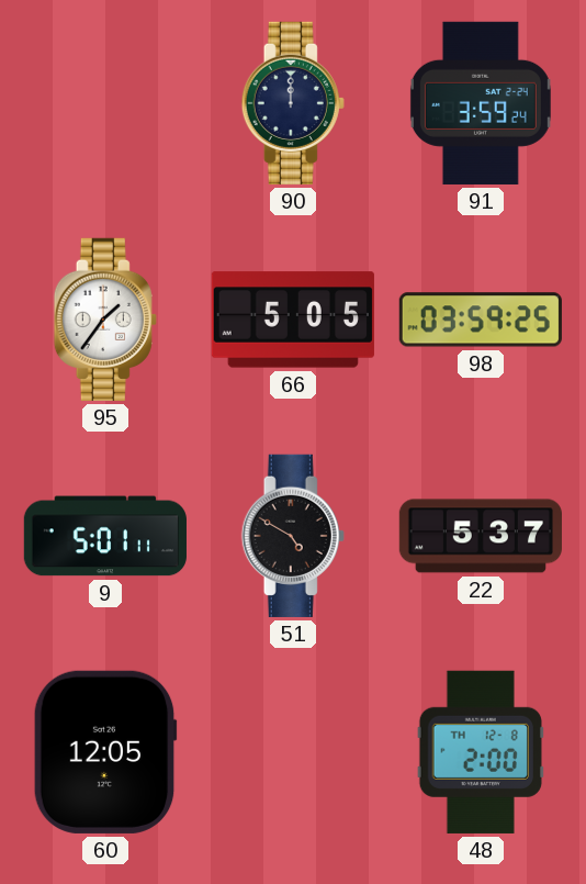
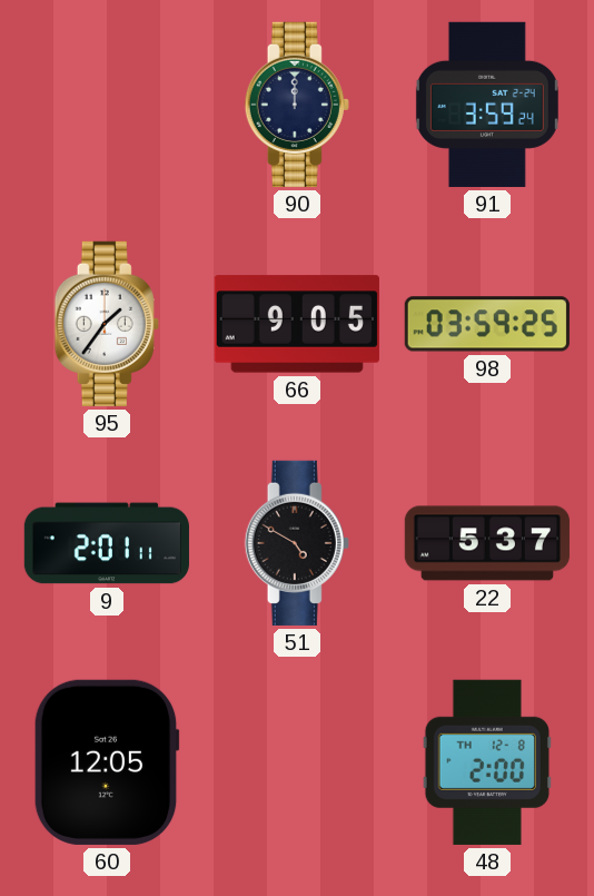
66: 5:05 -> 9:05
9: 5:01 -> 2:01
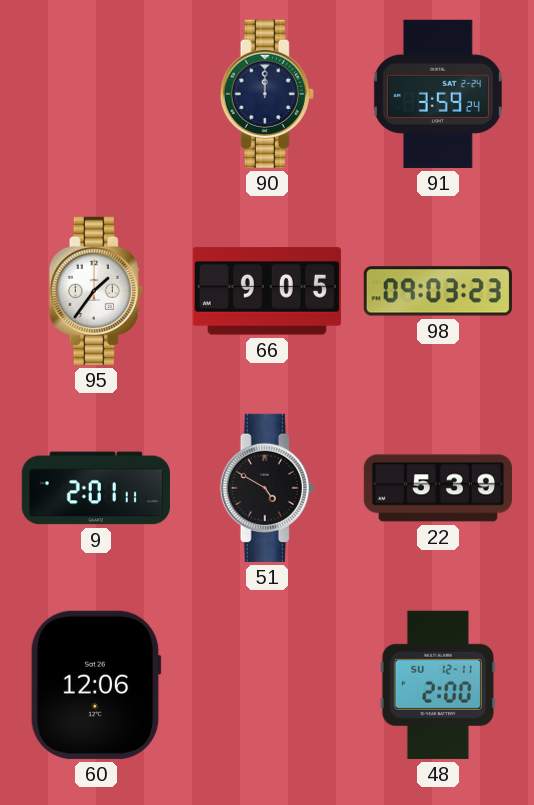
98: 03:59 -> 09:03
22: 5:37 -> 5:39
60: 12:05 -> 12:06
48 date: TH 12-8 -> SU 12-11
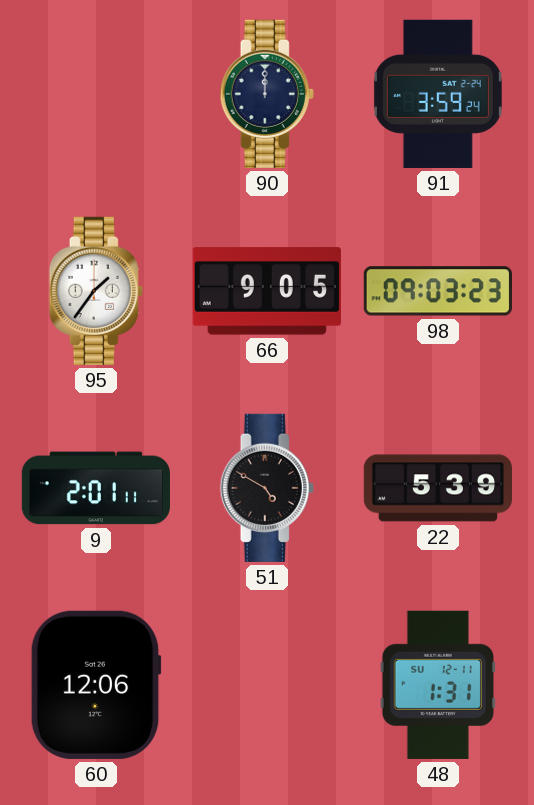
48: 2:00 -> 1:31
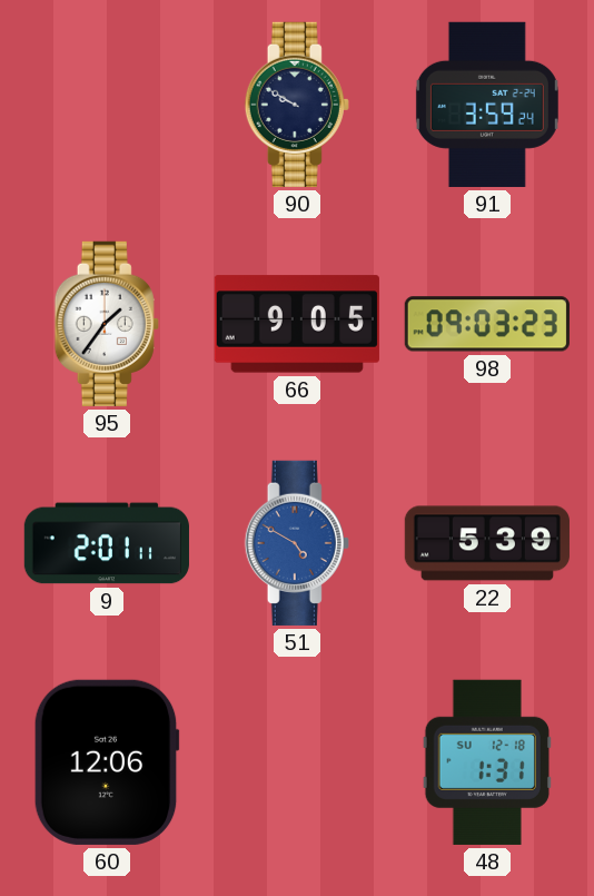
90: 12:00 -> 9:50
51 dial: black -> blue
48 date: SU 12-11 -> SU 12-18
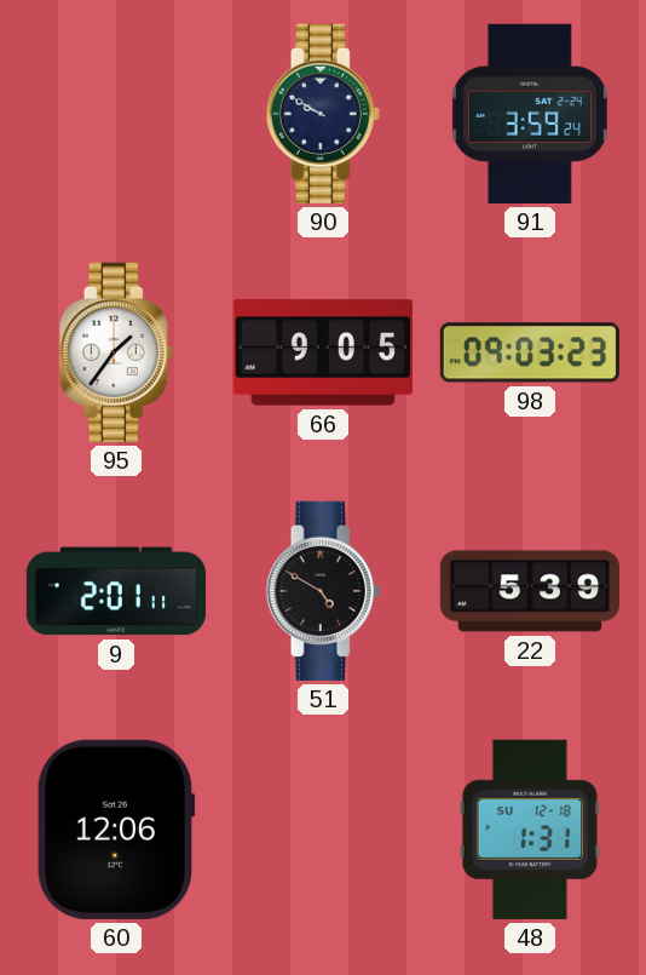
51 dial: blue -> black
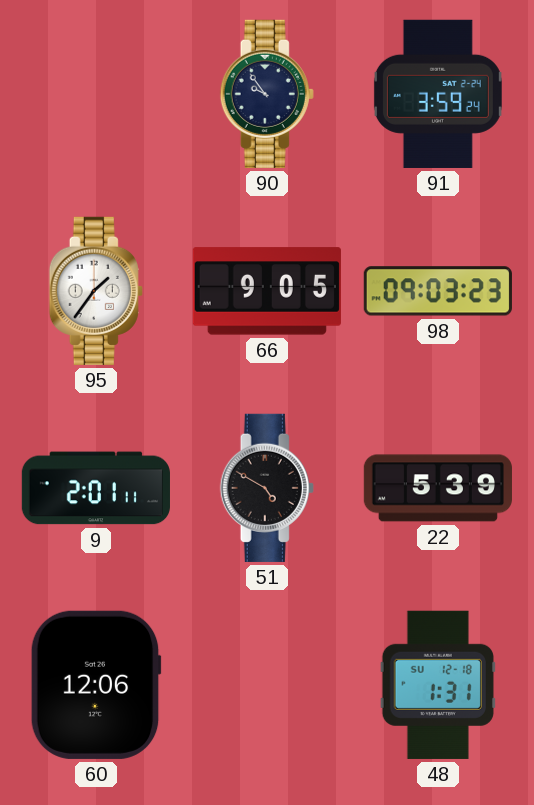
90: 9:50 -> 9:54
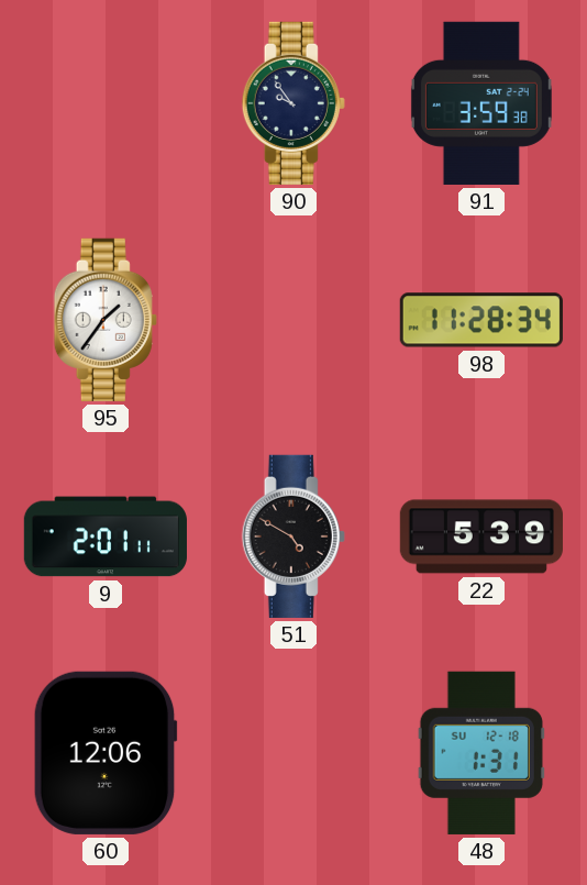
91: 3:59:24 -> 3:59:38
66: 9:05 -> none
98: 09:03 -> 11:28
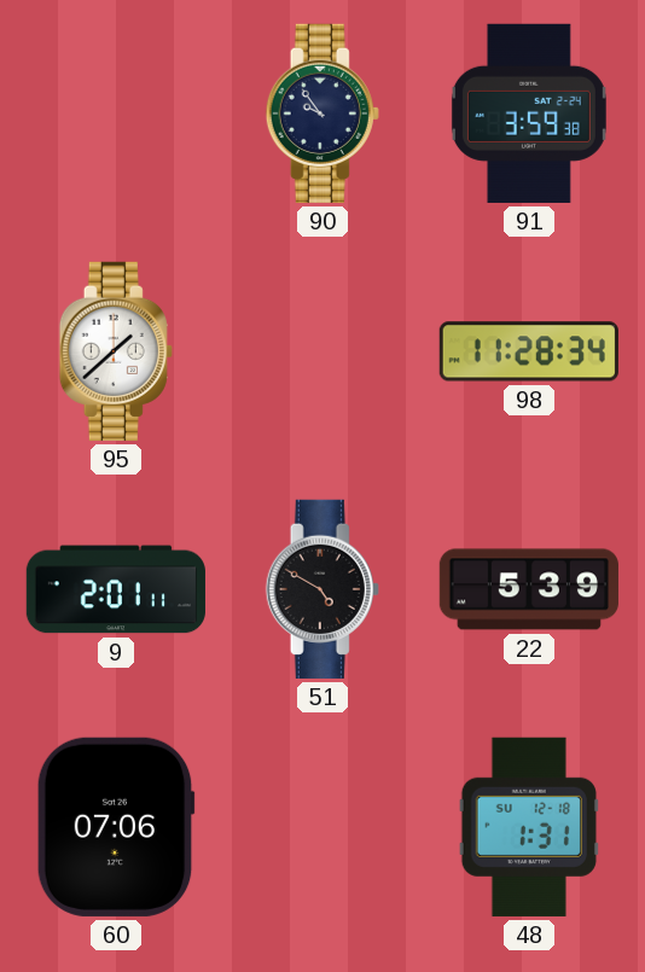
95: 1:36 -> 1:38
60: 12:06 -> 07:06
